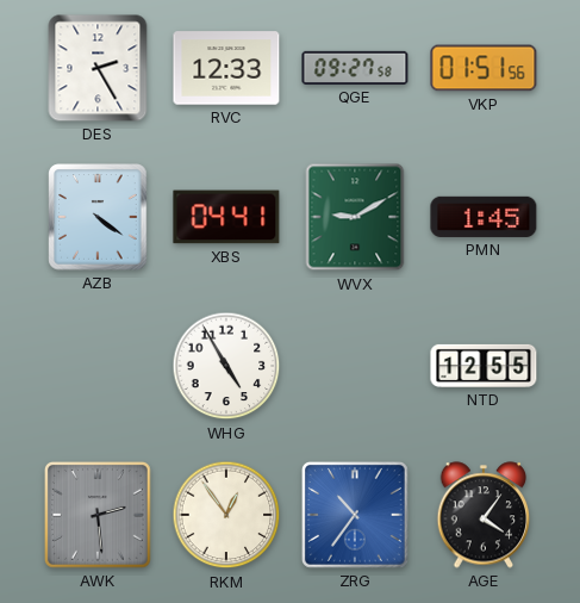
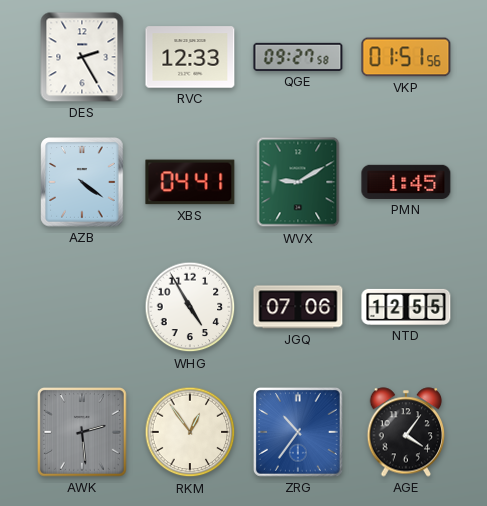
JGQ: none -> 07:06
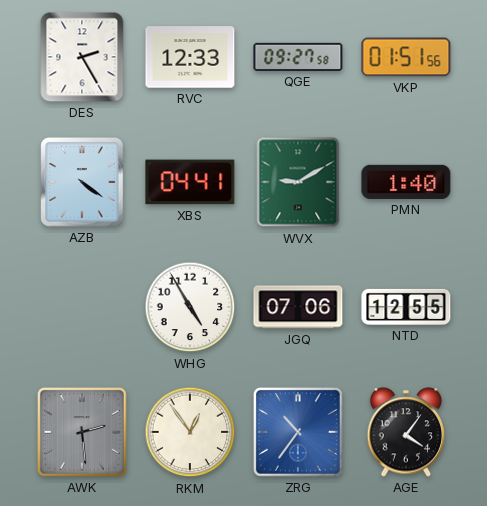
PMN: 1:45 -> 1:40
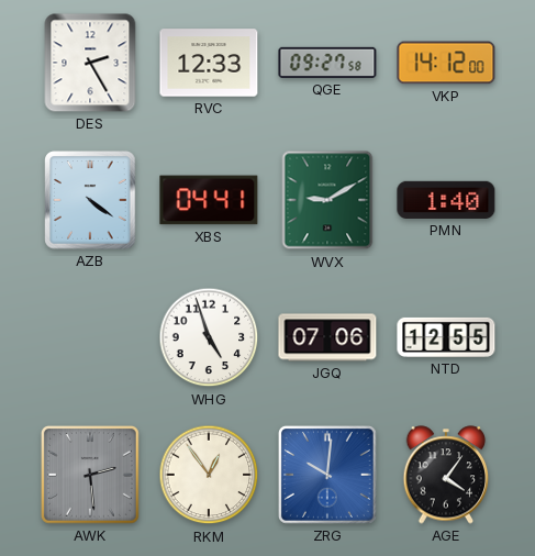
VKP: 01:51 -> 14:12
WHG: 4:55 -> 4:57
ZRG: 10:36 -> 10:01
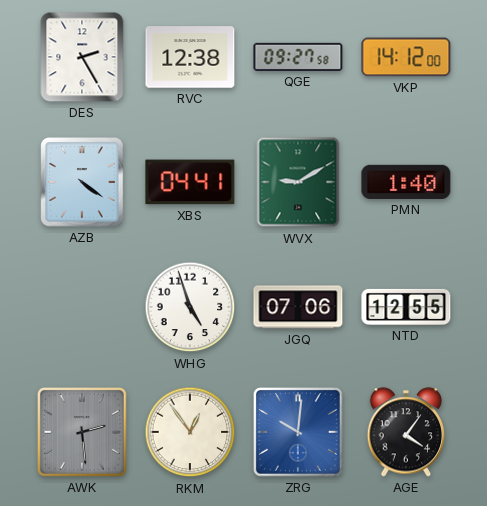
RVC: 12:33 -> 12:38
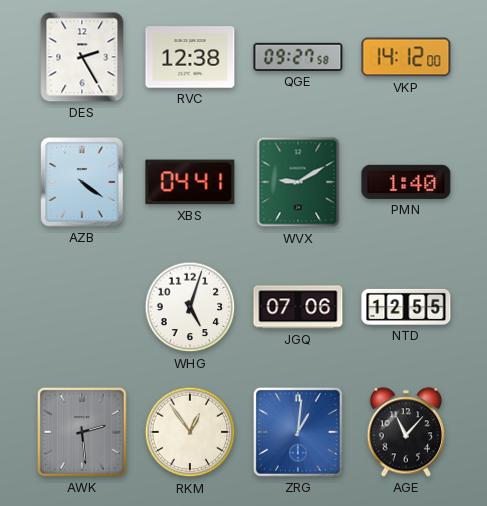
WHG: 4:57 -> 5:03
ZRG: 10:01 -> 1:01
AGE: 4:06 -> 11:07
